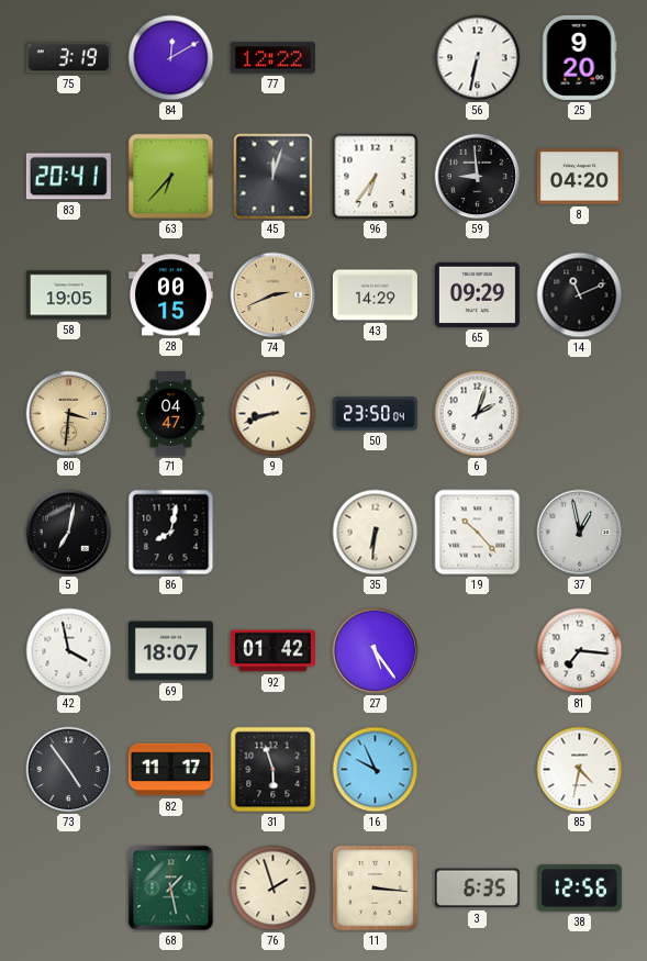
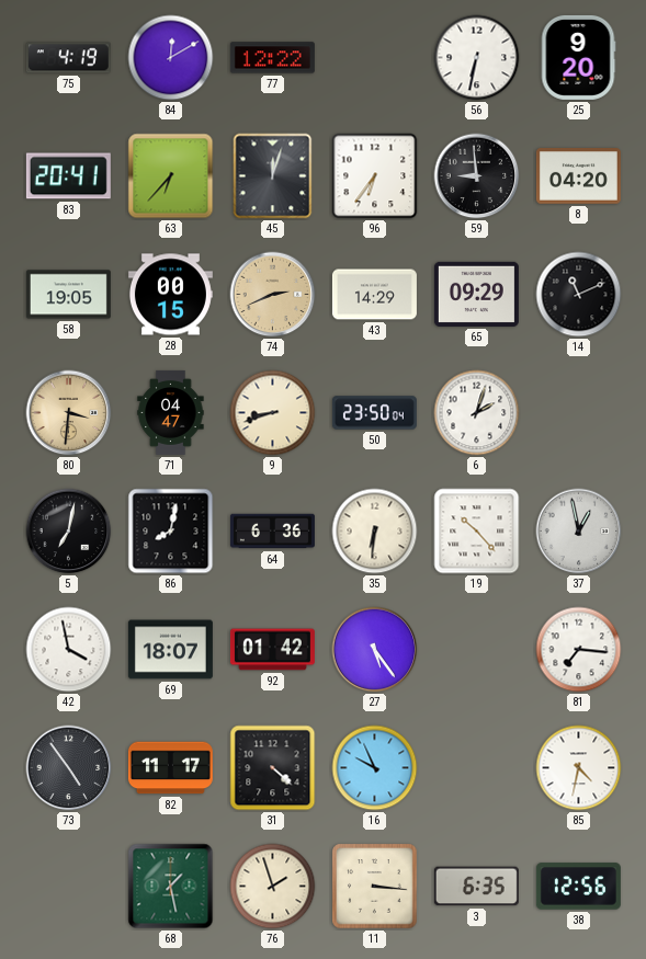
75: 3:19 -> 4:19
64: none -> 6:36
31: 5:57 -> 4:22
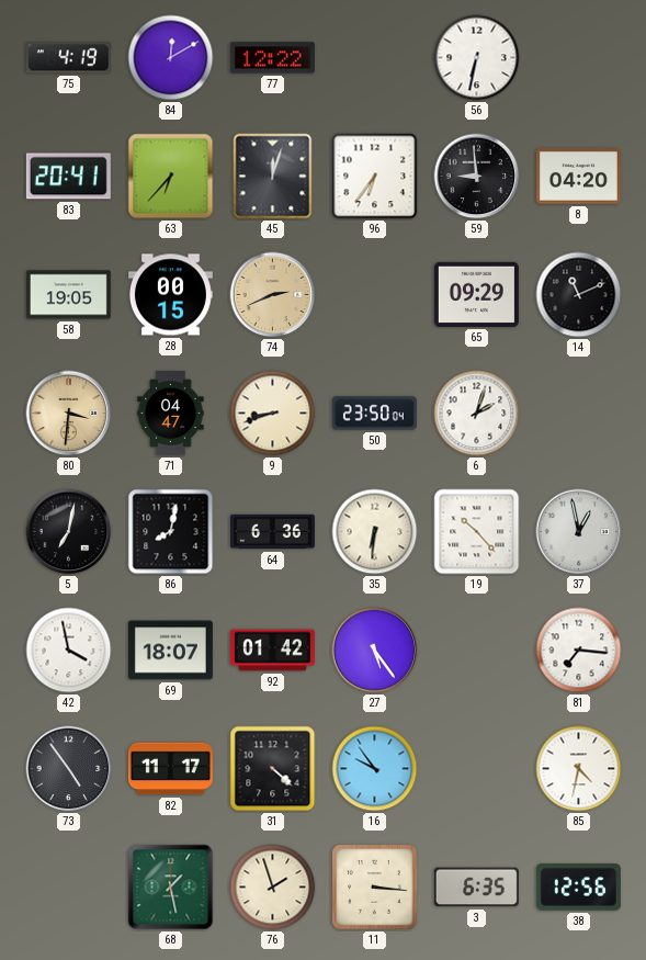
25: 9:20 -> none
43: 14:29 -> none
16: 9:56 -> 9:54
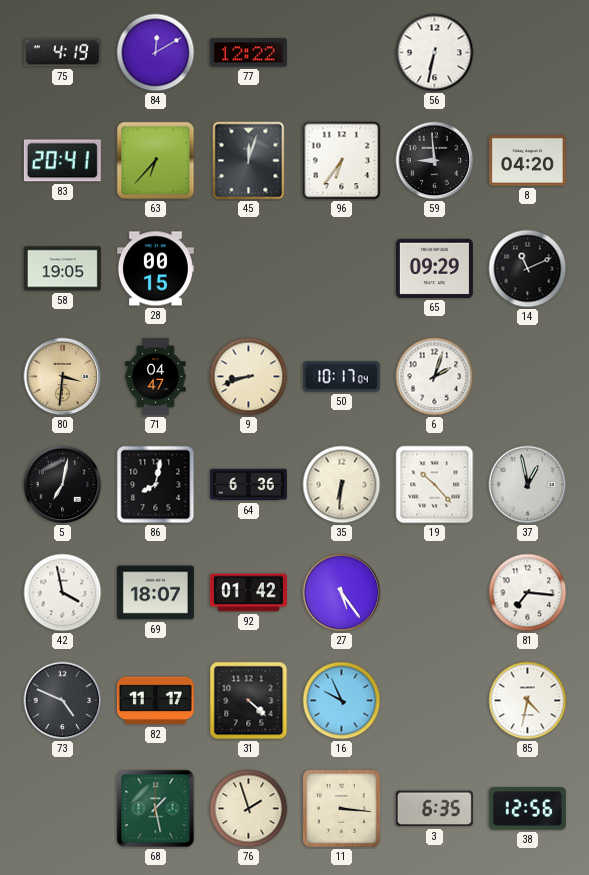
74: 2:41 -> none
50: 23:50 -> 10:17
73: 4:54 -> 4:49
16: 9:54 -> 9:56
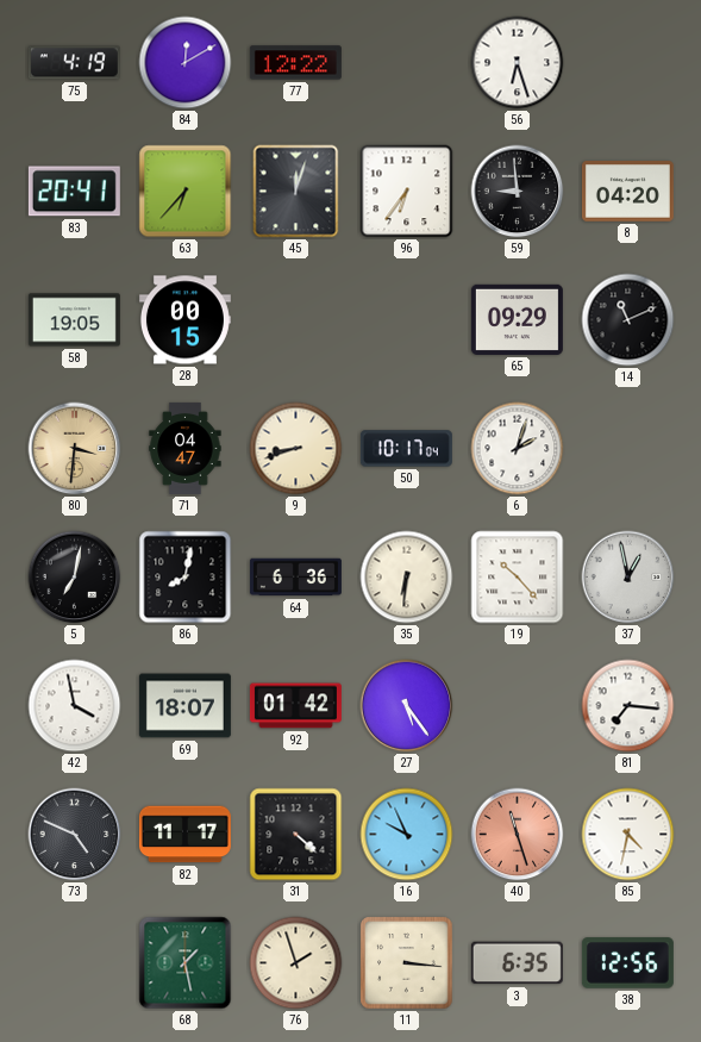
56: 6:32 -> 6:27
40: none -> 11:27
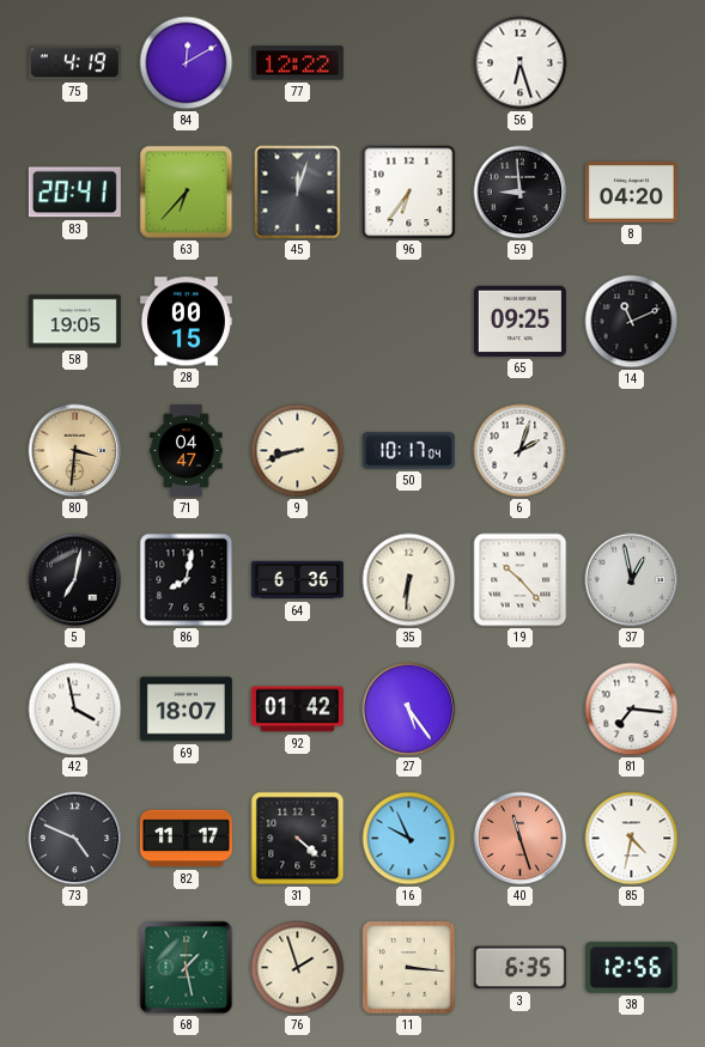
65: 09:29 -> 09:25
